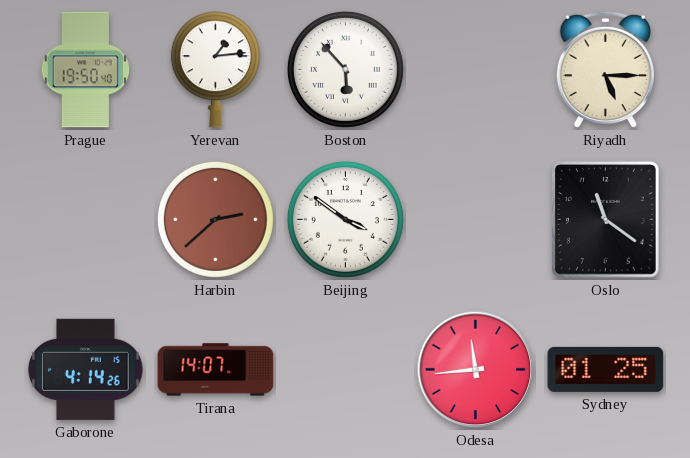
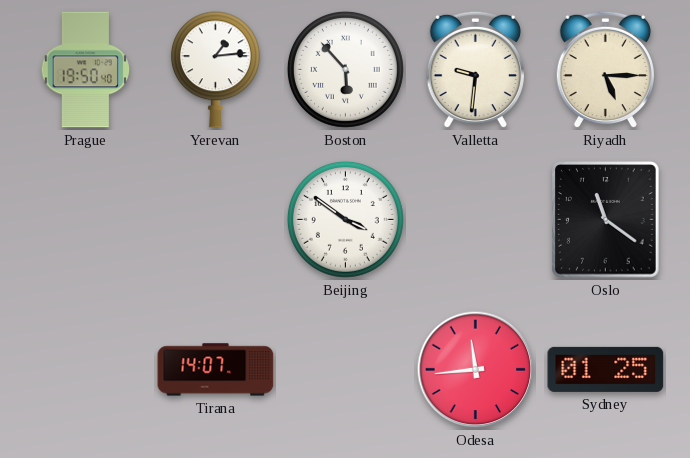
Valletta: none -> 9:31
Harbin: 2:38 -> none
Gaborone: 4:14 -> none
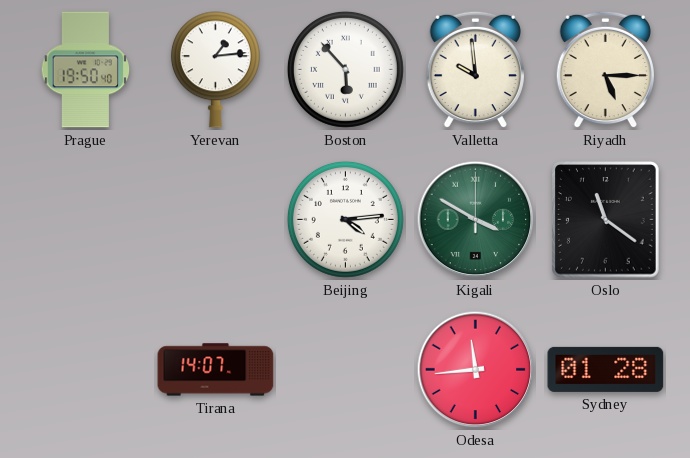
Valletta: 9:31 -> 9:59
Beijing: 3:51 -> 4:14
Kigali: none -> 3:50
Sydney: 01:25 -> 01:28
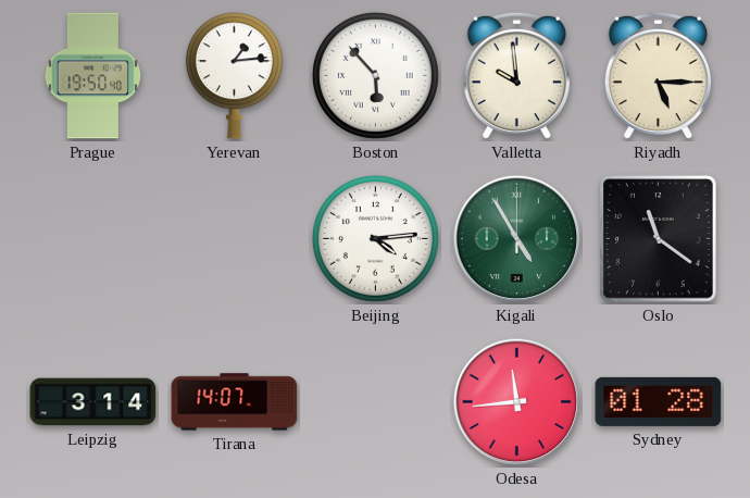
Kigali: 3:50 -> 4:55
Leipzig: none -> 3:14
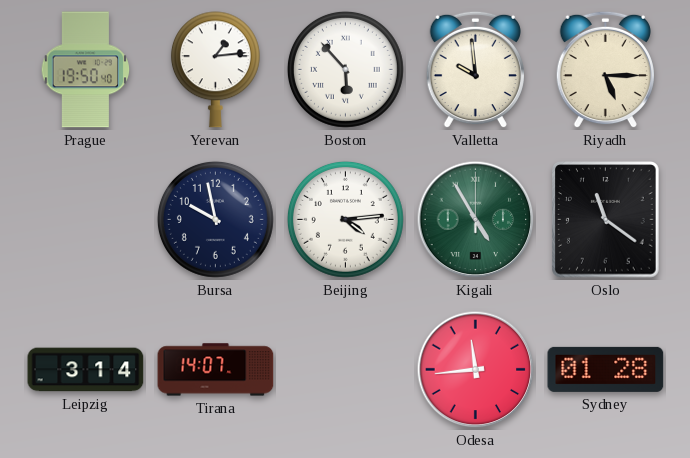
Bursa: none -> 9:58
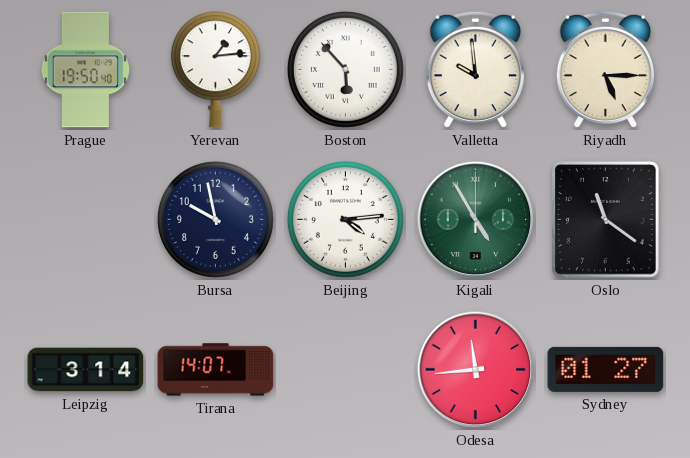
Sydney: 01:28 -> 01:27
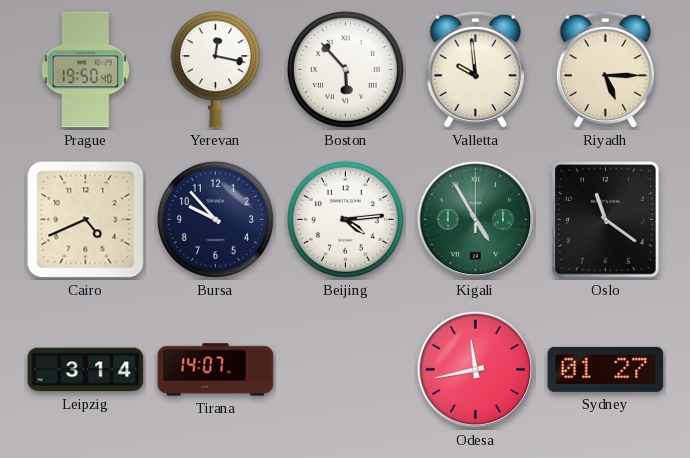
Yerevan: 1:14 -> 12:17
Cairo: none -> 4:41
Bursa: 9:58 -> 9:53
Odesa: 11:44 -> 11:43
